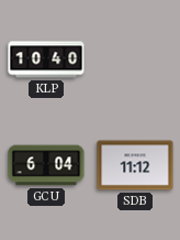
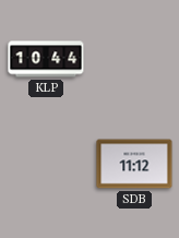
KLP: 10:40 -> 10:44
GCU: 6:04 -> none
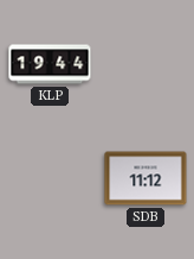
KLP: 10:44 -> 19:44
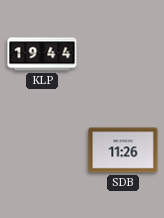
SDB: 11:12 -> 11:26
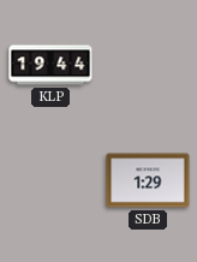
SDB: 11:26 -> 1:29
